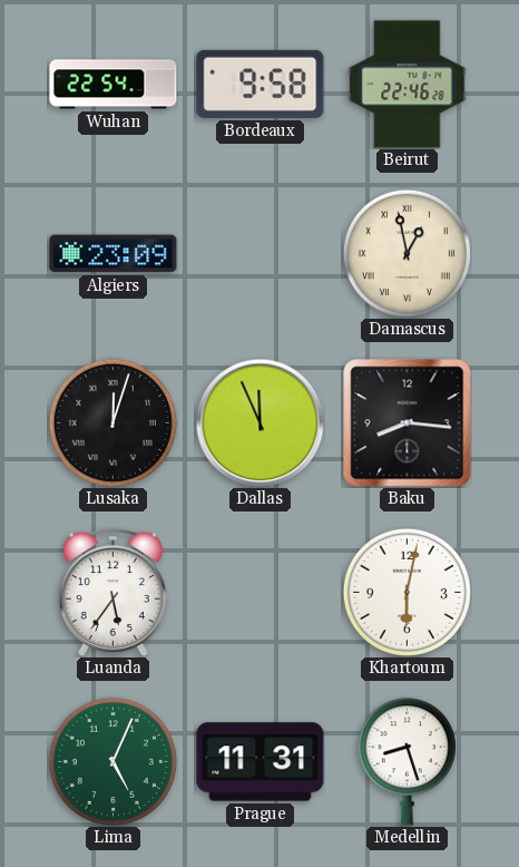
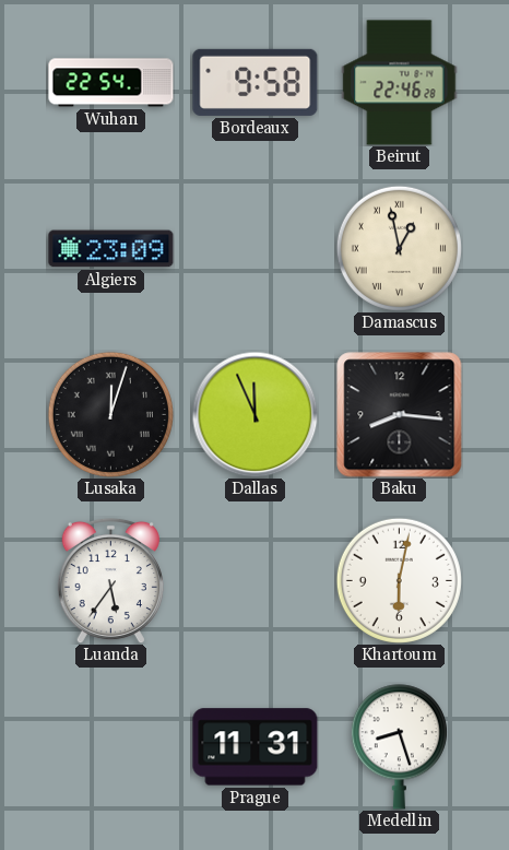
Lima: 5:04 -> none
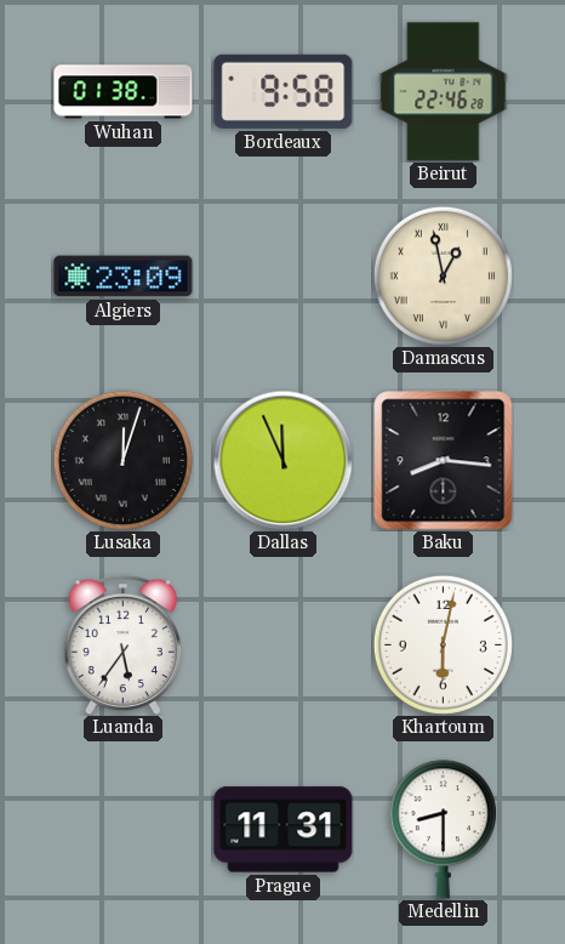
Wuhan: 22:54 -> 01:38
Medellin: 8:27 -> 8:30
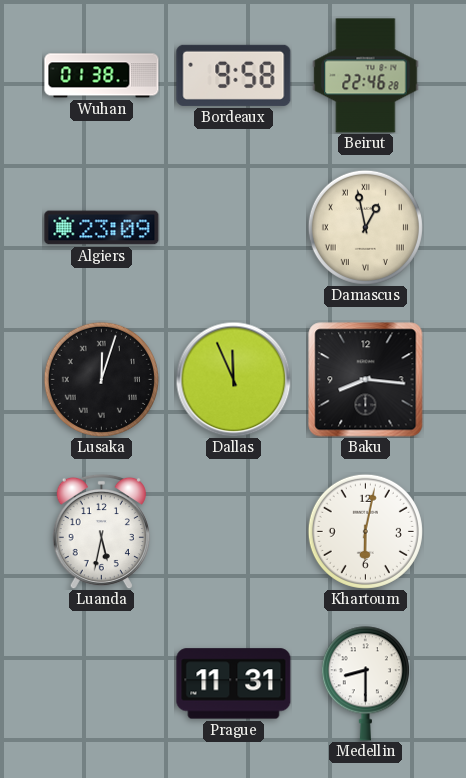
Luanda: 5:36 -> 5:32
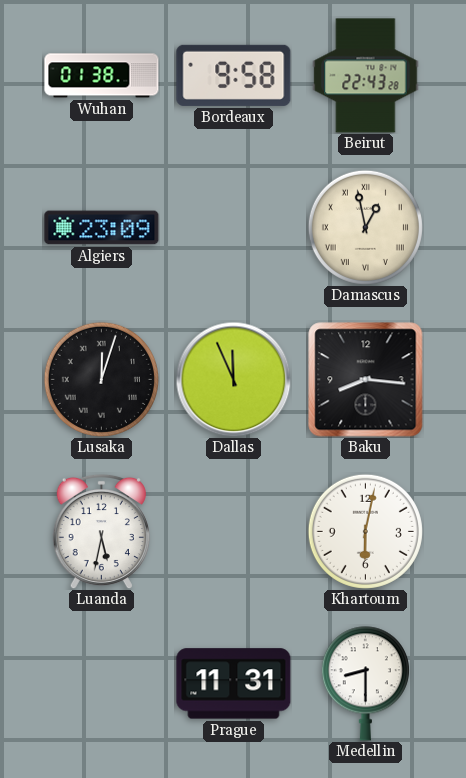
Beirut: 22:46 -> 22:43
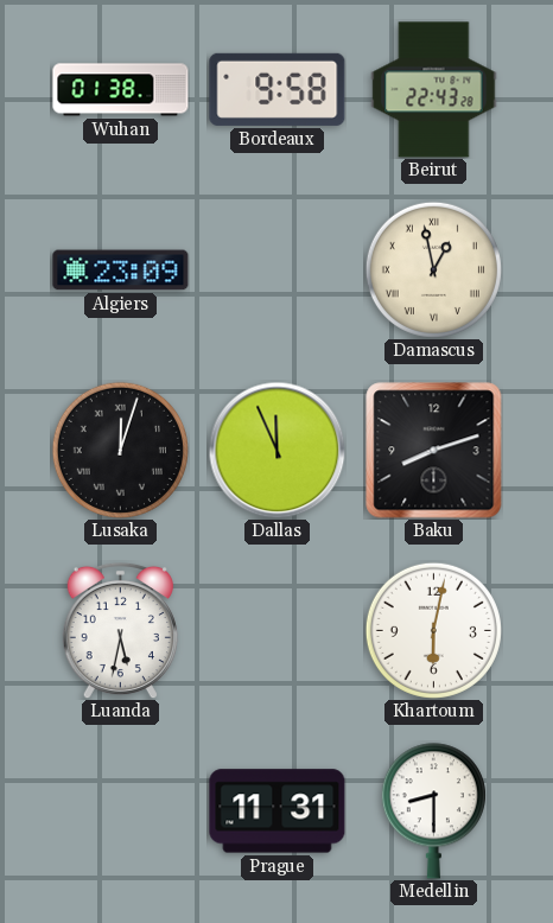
Baku: 8:16 -> 8:12
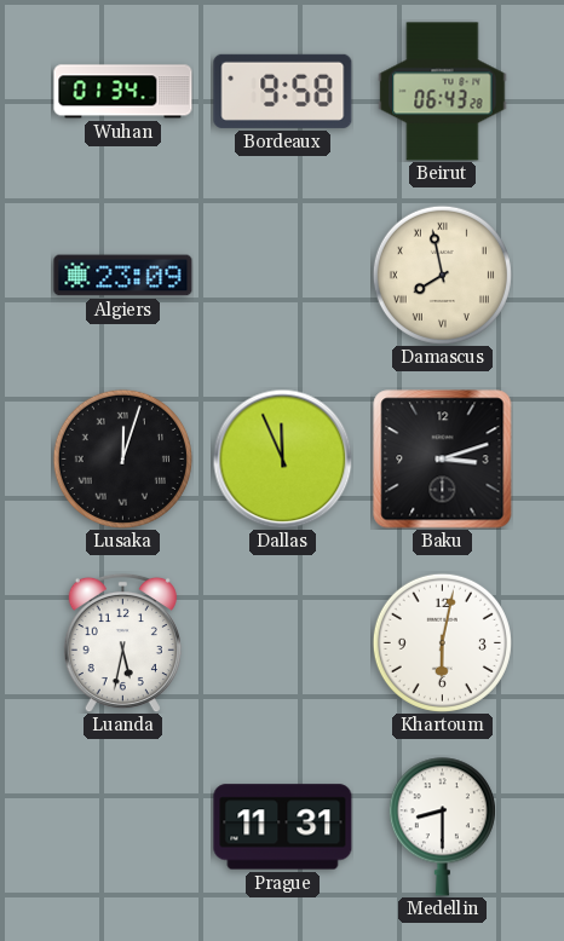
Wuhan: 01:38 -> 01:34
Beirut: 22:43 -> 06:43
Damascus: 12:58 -> 7:58
Baku: 8:12 -> 3:12
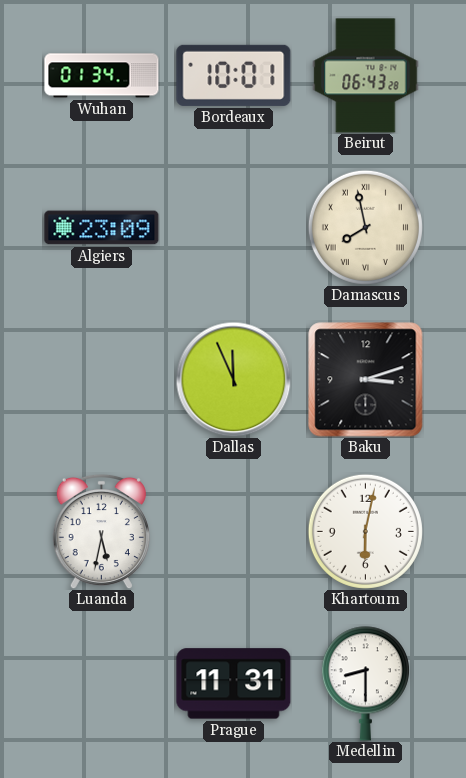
Bordeaux: 9:58 -> 10:01
Lusaka: 12:03 -> none
